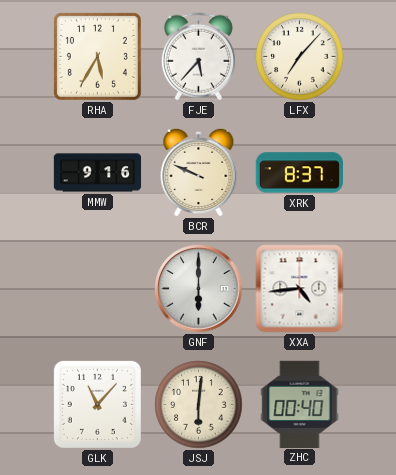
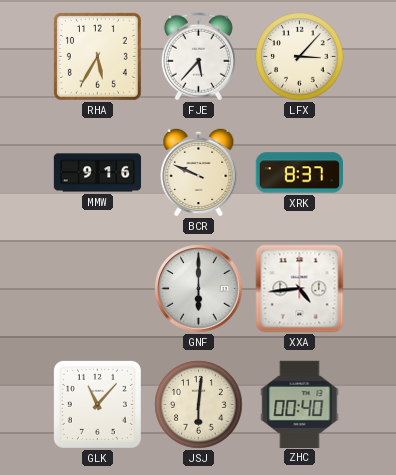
LFX: 7:07 -> 3:07
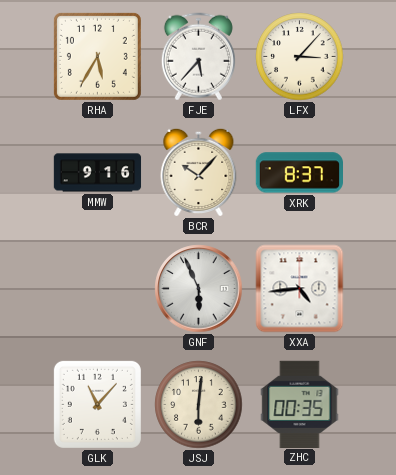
BCR: 9:49 -> 10:07
GNF: 6:00 -> 5:56
ZHC: 00:40 -> 00:35
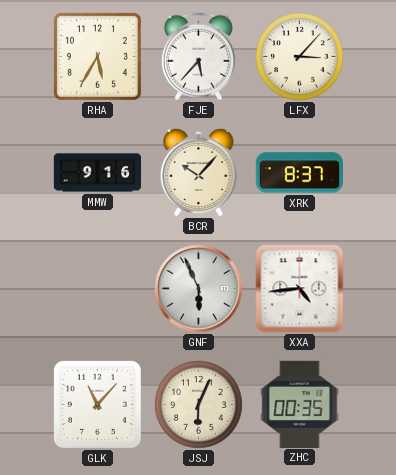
JSJ: 6:01 -> 6:04
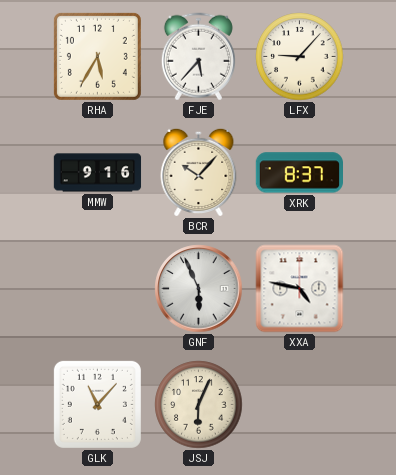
LFX: 3:07 -> 9:07
XXA: 4:44 -> 4:47
ZHC: 00:35 -> none
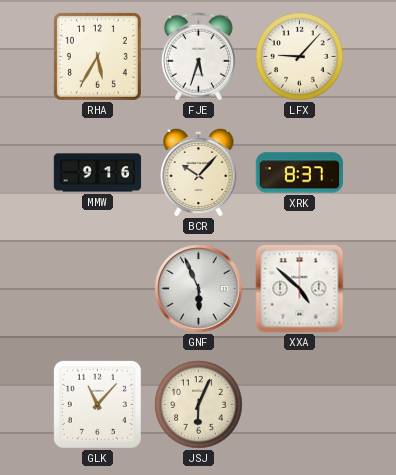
FJE: 5:37 -> 5:33
XXA: 4:47 -> 4:52
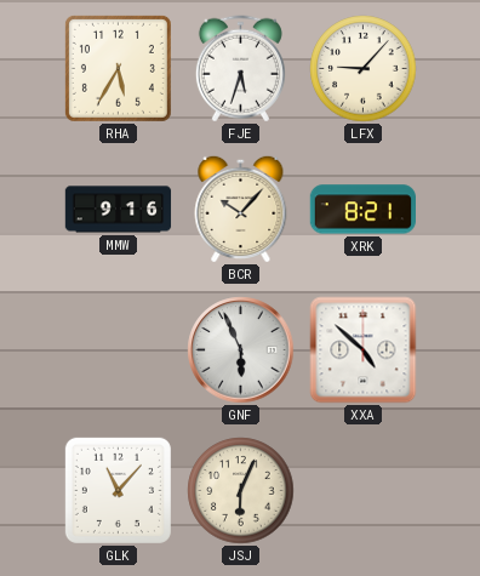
XRK: 8:37 -> 8:21
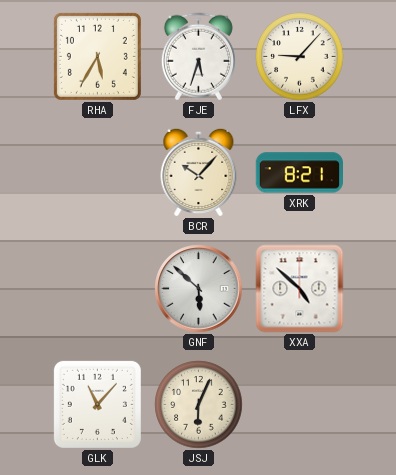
MMW: 9:16 -> none
GNF: 5:56 -> 5:52
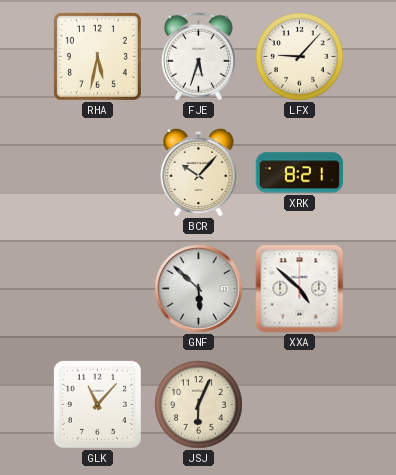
RHA: 5:35 -> 5:32
